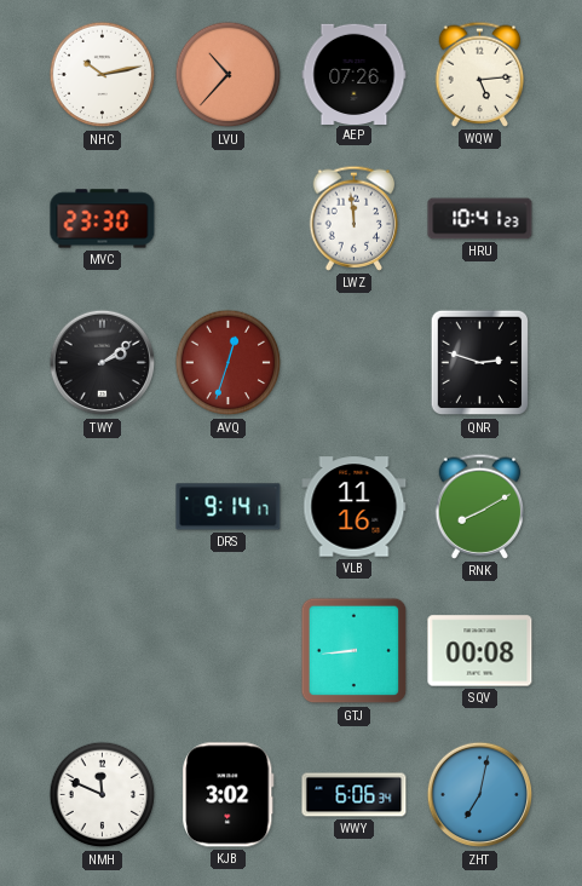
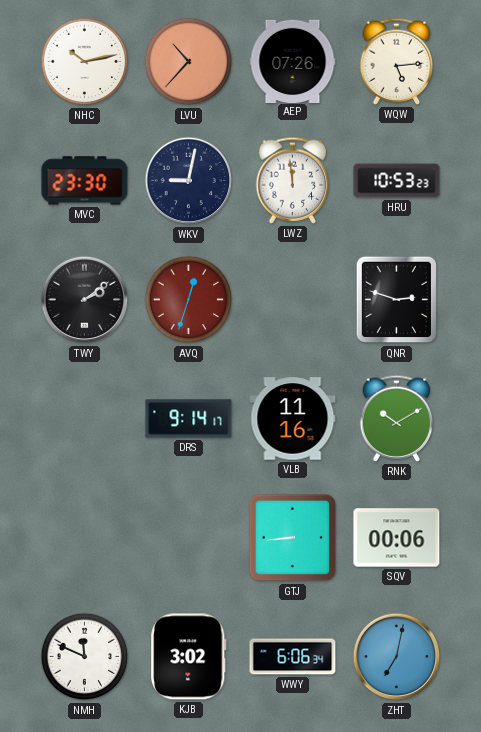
WKV: none -> 9:02
HRU: 10:41 -> 10:53
RNK: 8:10 -> 10:10
SQV: 00:08 -> 00:06
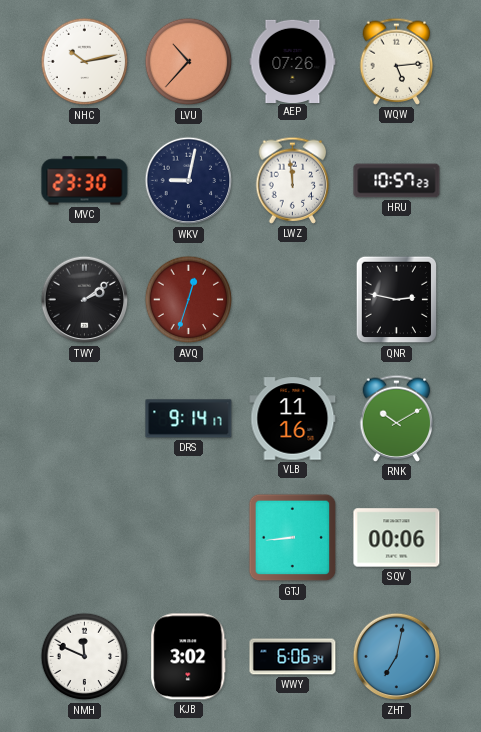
HRU: 10:53 -> 10:57
QNR: 2:48 -> 2:47
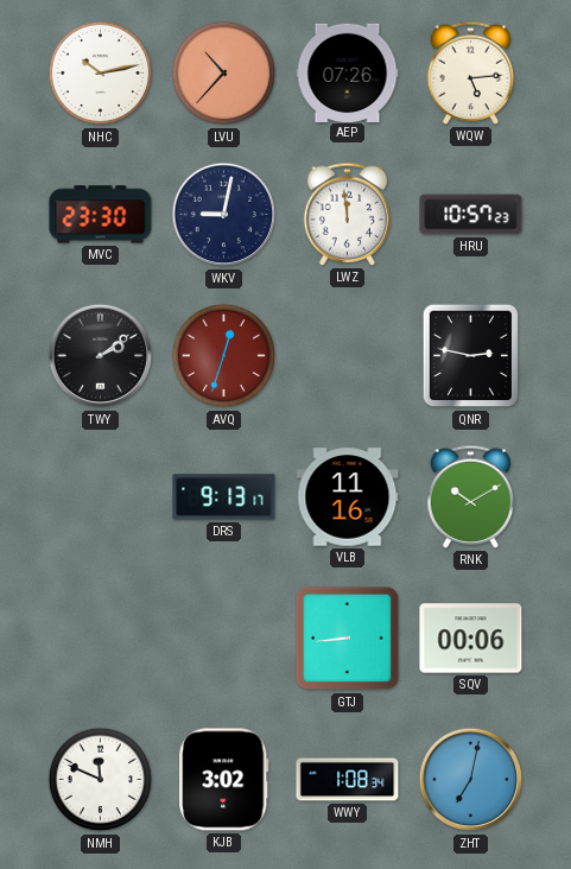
DRS: 9:14 -> 9:13
WWY: 6:06 -> 1:08
